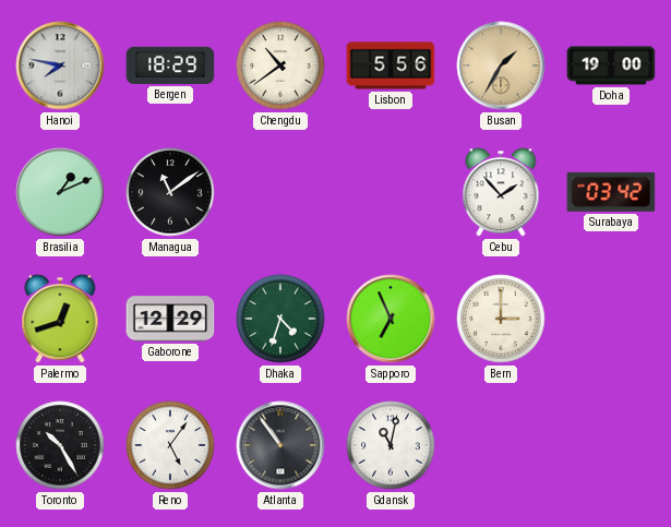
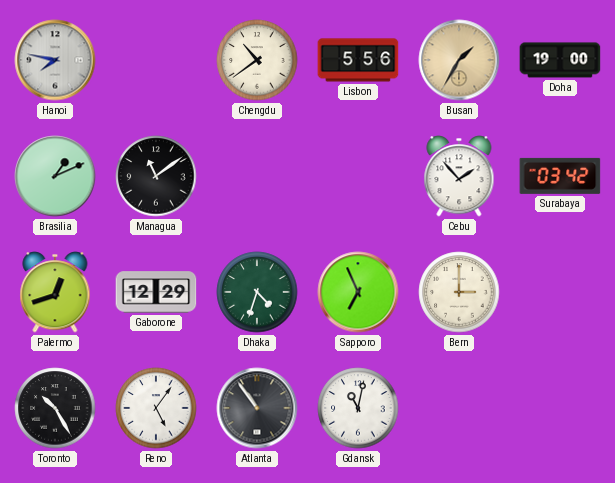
Bergen: 18:29 -> none
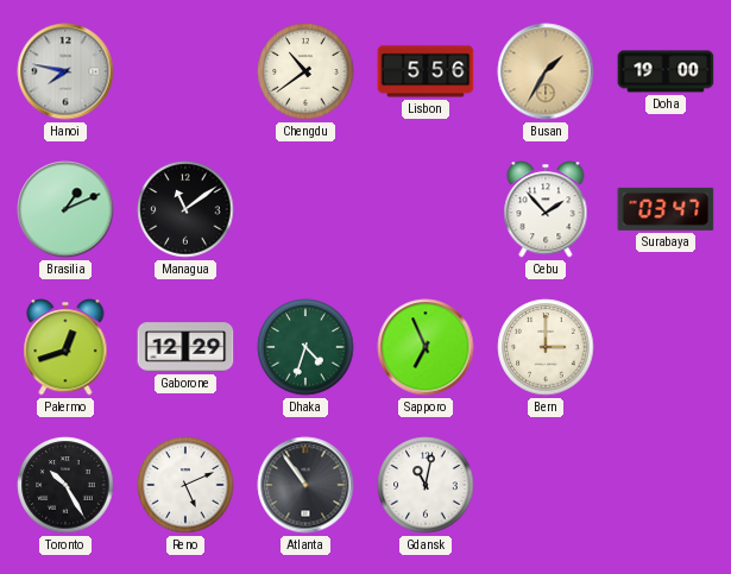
Surabaya: 03:42 -> 03:47
Reno: 5:06 -> 5:11
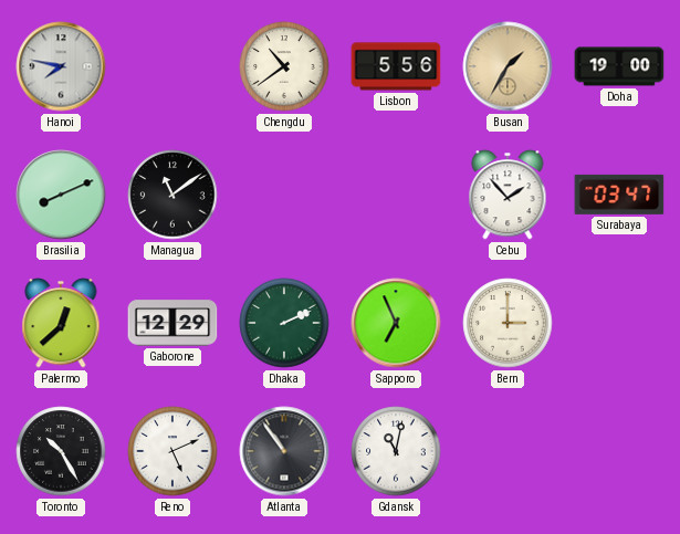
Brasilia: 1:11 -> 8:11
Palermo: 12:42 -> 12:38
Dhaka: 4:33 -> 2:11
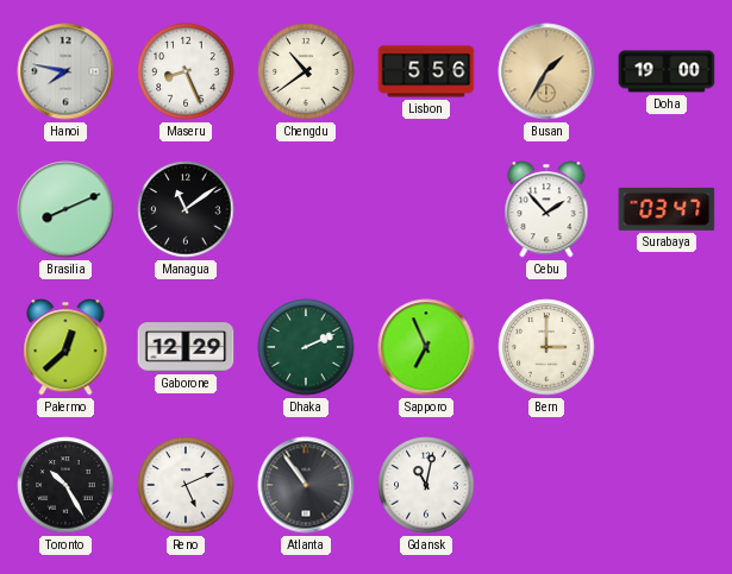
Maseru: none -> 8:26
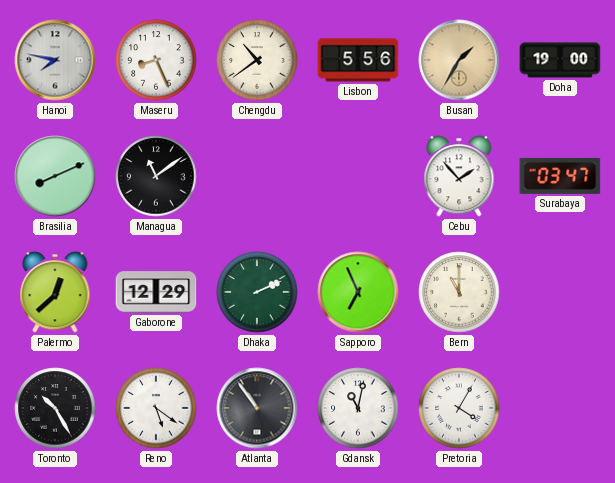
Bern: 3:00 -> 11:00
Reno: 5:11 -> 5:21
Pretoria: none -> 4:05
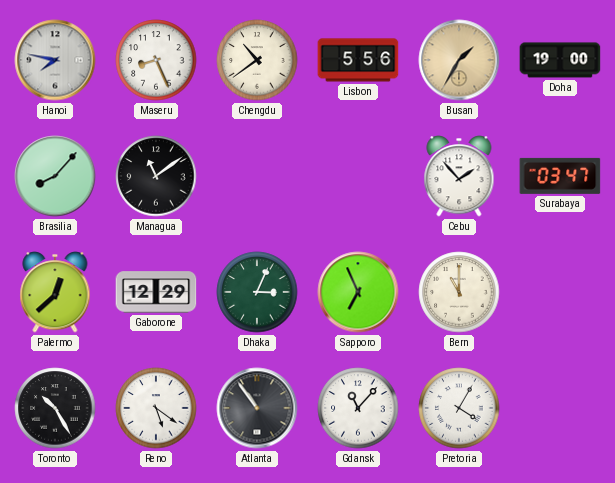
Brasilia: 8:11 -> 8:07
Dhaka: 2:11 -> 3:04
Gdansk: 11:02 -> 11:07
